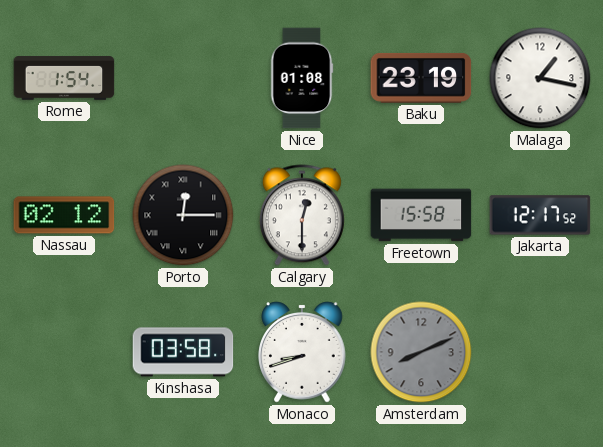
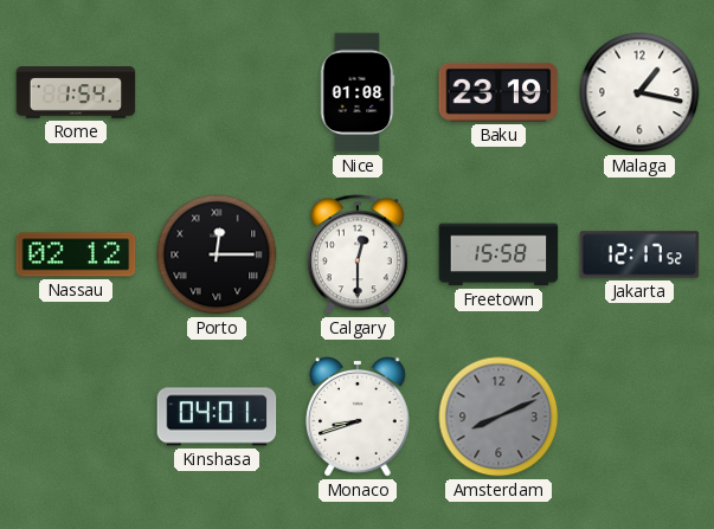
Kinshasa: 03:58 -> 04:01
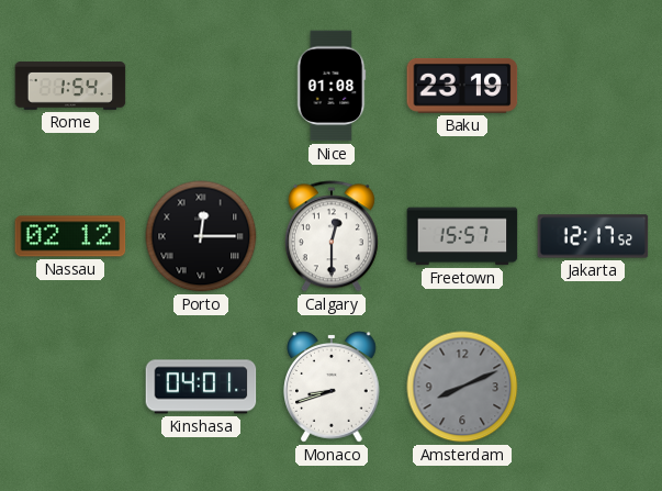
Malaga: 1:17 -> none
Freetown: 15:58 -> 15:57
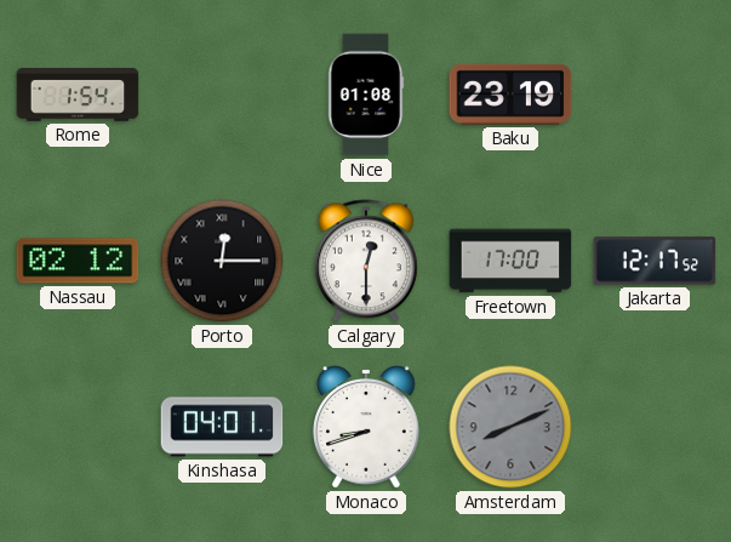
Freetown: 15:57 -> 17:00
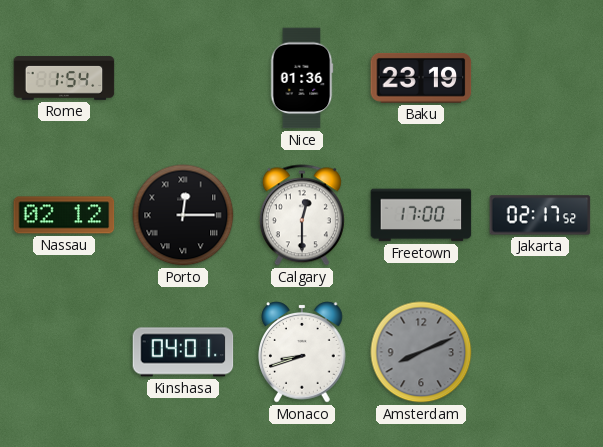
Nice: 01:08 -> 01:36
Jakarta: 12:17 -> 02:17
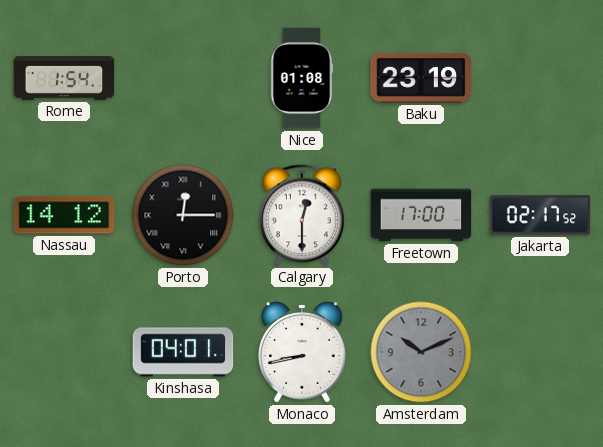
Nice: 01:36 -> 01:08
Nassau: 02:12 -> 14:12
Monaco: 8:42 -> 8:43
Amsterdam: 8:11 -> 10:11
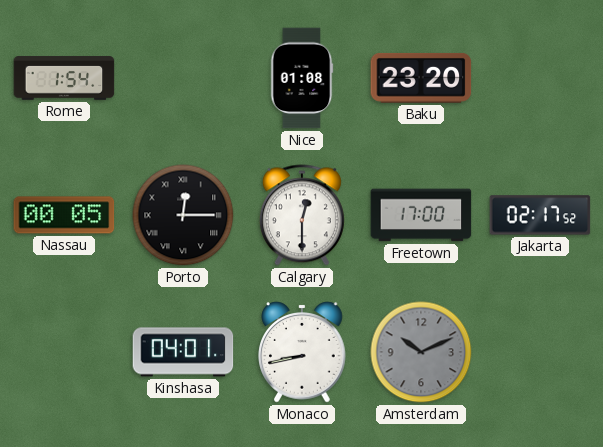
Baku: 23:19 -> 23:20
Nassau: 14:12 -> 00:05
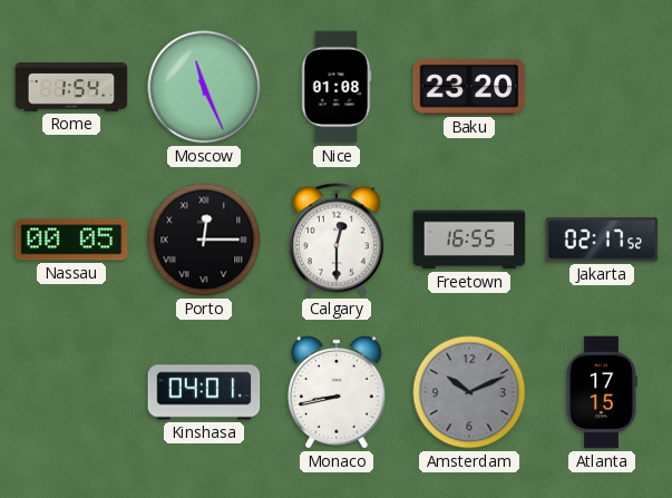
Moscow: none -> 11:26
Freetown: 17:00 -> 16:55
Atlanta: none -> 17:15
